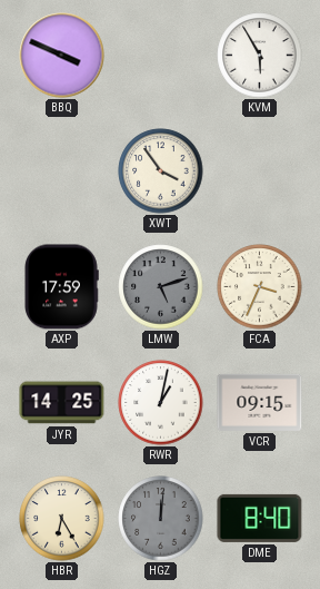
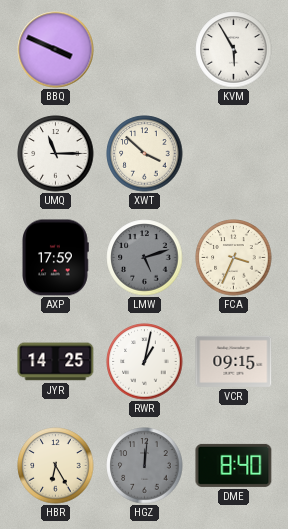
UMQ: none -> 11:15
XWT: 3:54 -> 3:52
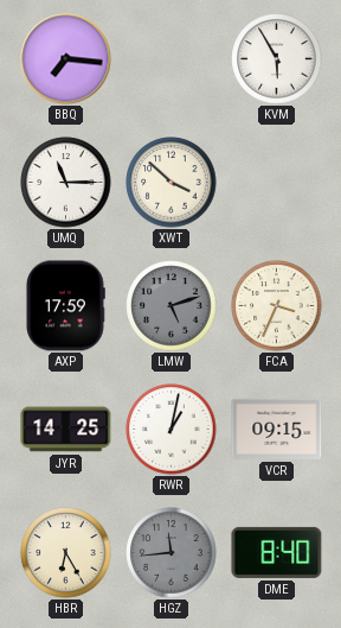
BBQ: 3:49 -> 7:16
HGZ: 12:01 -> 11:44
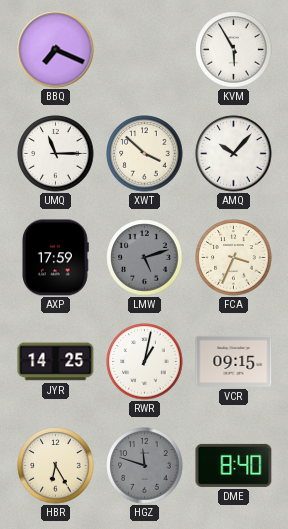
BBQ: 7:16 -> 7:19
AMQ: none -> 10:07
HGZ: 11:44 -> 11:48
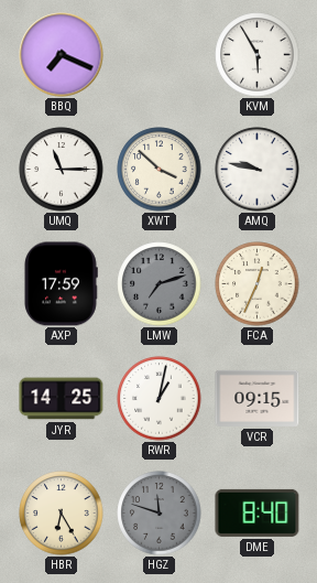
AMQ: 10:07 -> 9:47
LMW: 5:12 -> 7:12
FCA: 3:34 -> 12:34
